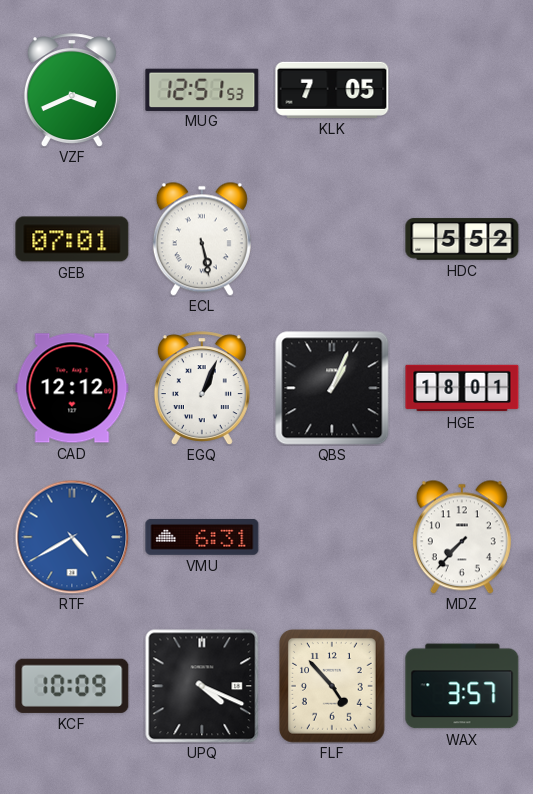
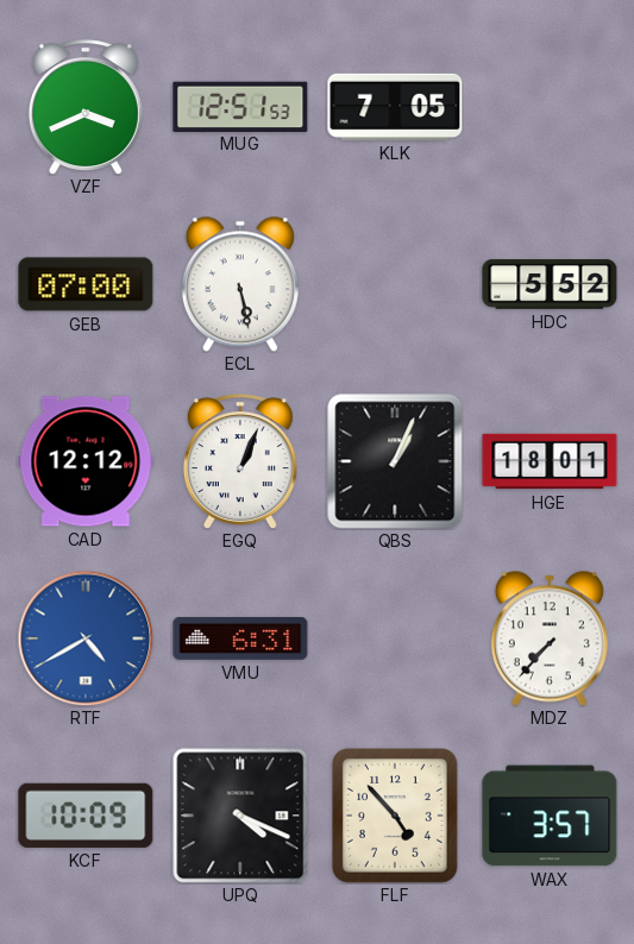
GEB: 07:01 -> 07:00
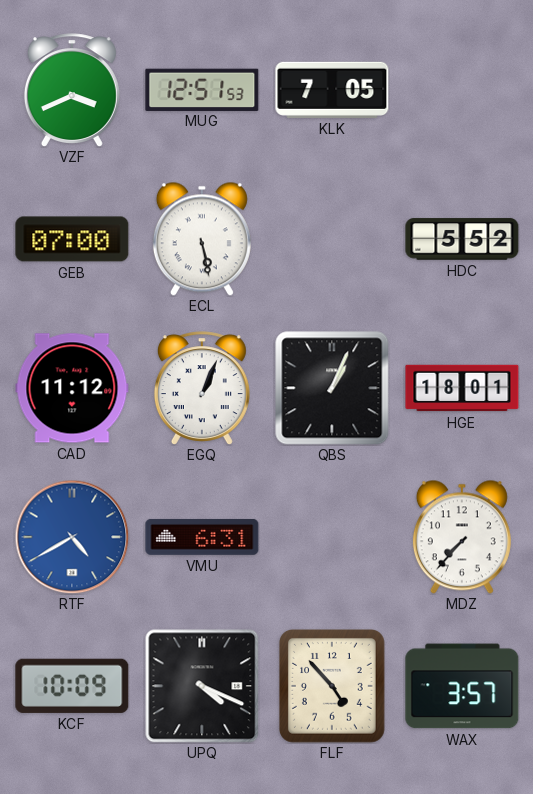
CAD: 12:12 -> 11:12
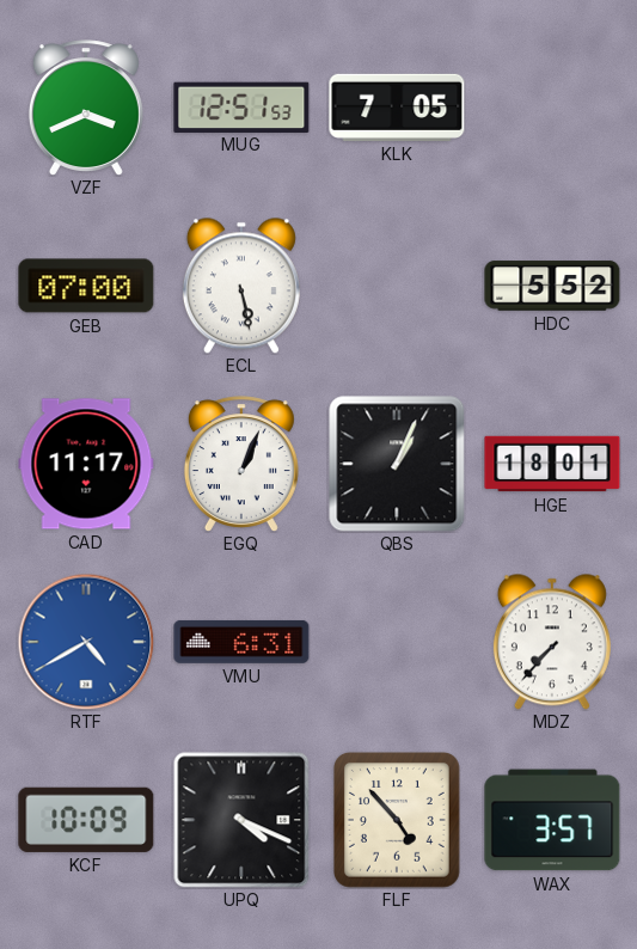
CAD: 11:12 -> 11:17
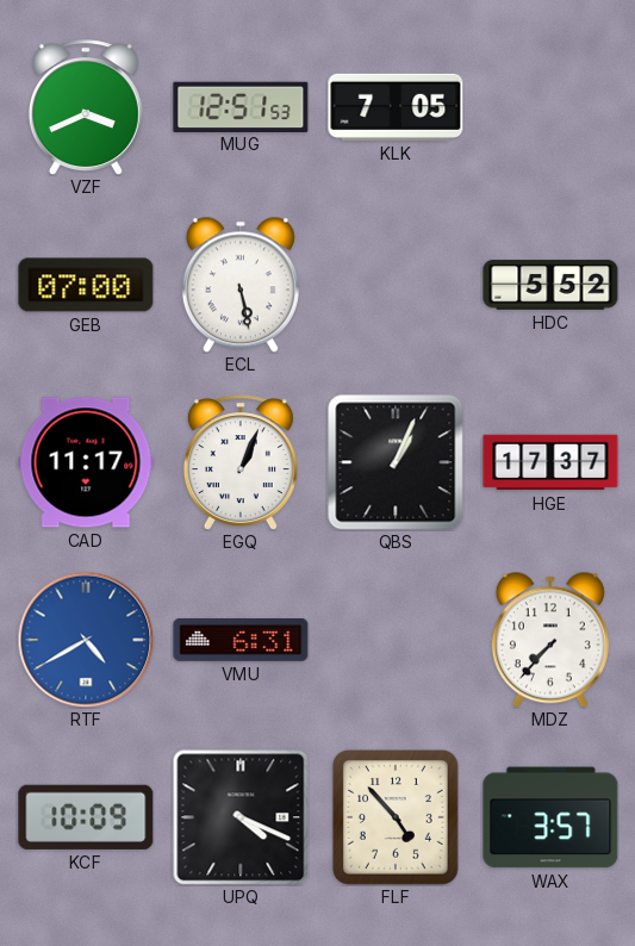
HGE: 18:01 -> 17:37
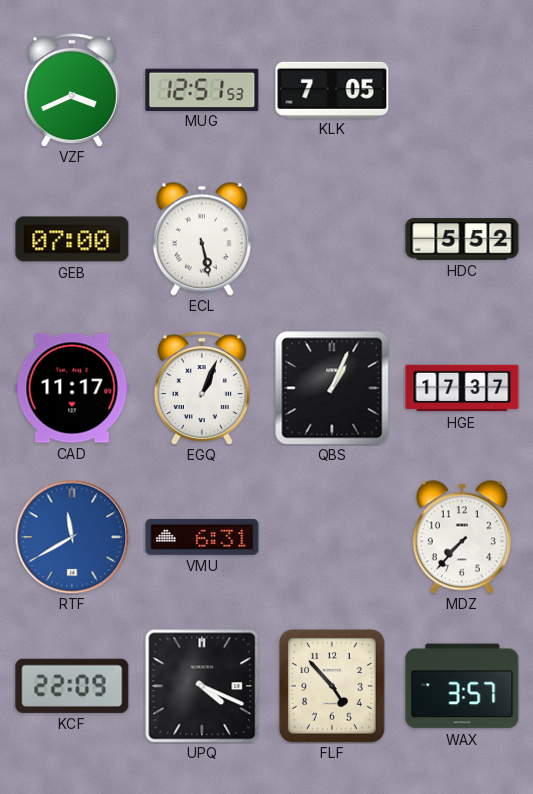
RTF: 4:40 -> 11:40
KCF: 10:09 -> 22:09
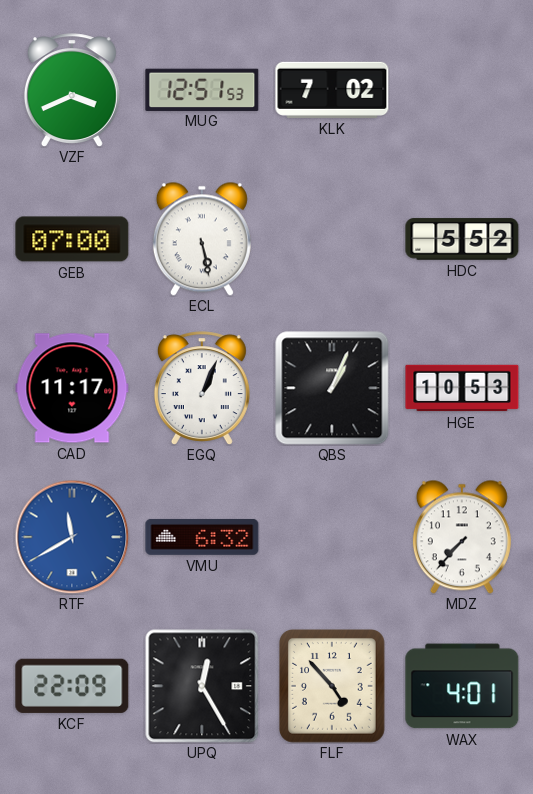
KLK: 7:05 -> 7:02
HGE: 17:37 -> 10:53
VMU: 6:31 -> 6:32
UPQ: 4:19 -> 12:25
WAX: 3:57 -> 4:01
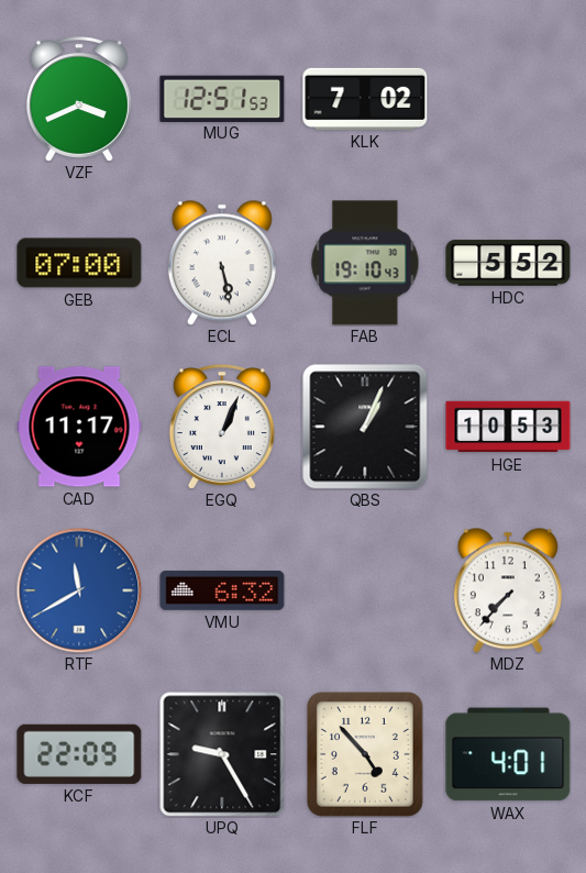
FAB: none -> 19:10
UPQ: 12:25 -> 9:25
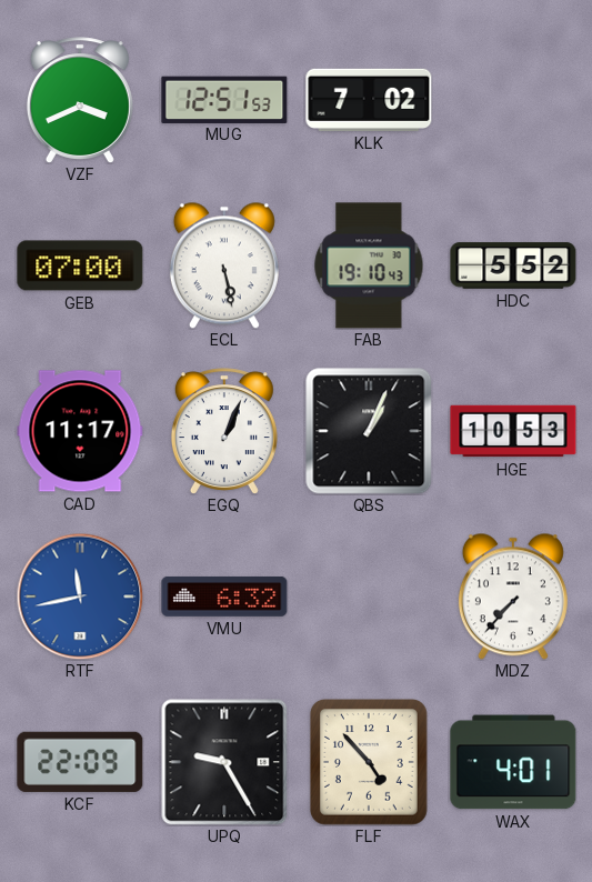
RTF: 11:40 -> 11:43
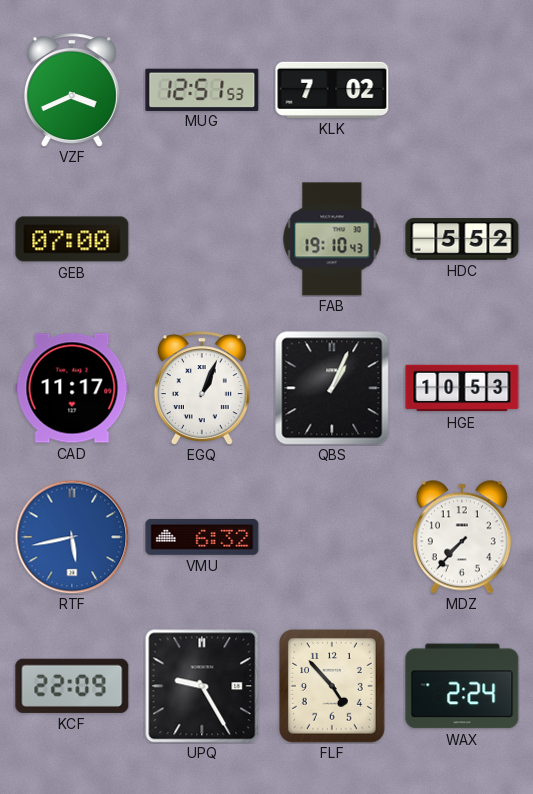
ECL: 5:28 -> none
RTF: 11:43 -> 5:43
WAX: 4:01 -> 2:24
